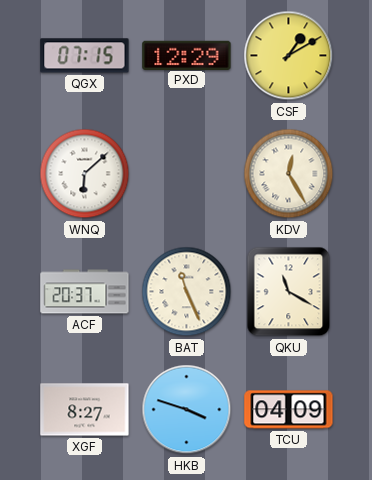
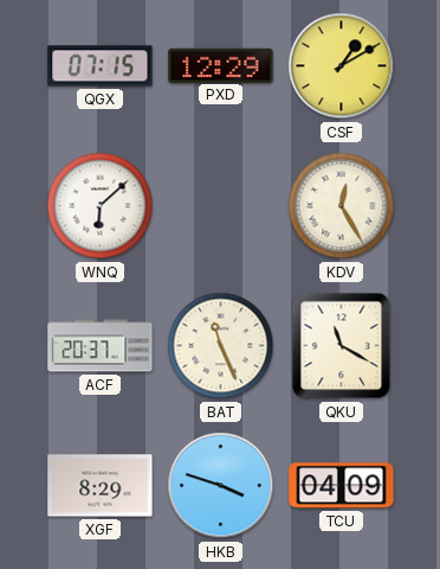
XGF: 8:27 -> 8:29
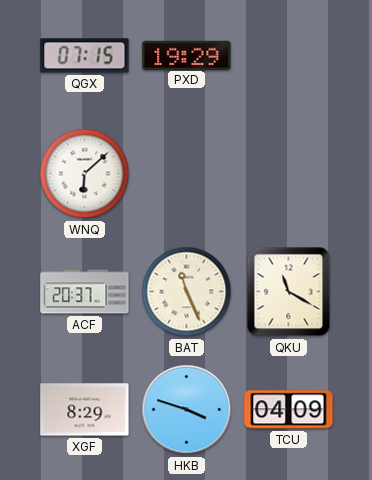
PXD: 12:29 -> 19:29
CSF: 1:10 -> none
KDV: 12:25 -> none
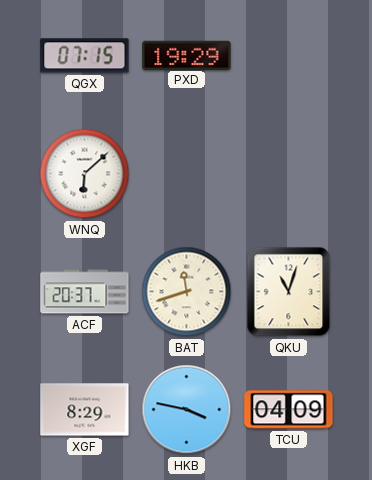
BAT: 11:26 -> 11:42
QKU: 11:20 -> 11:03
HKB: 3:48 -> 3:47
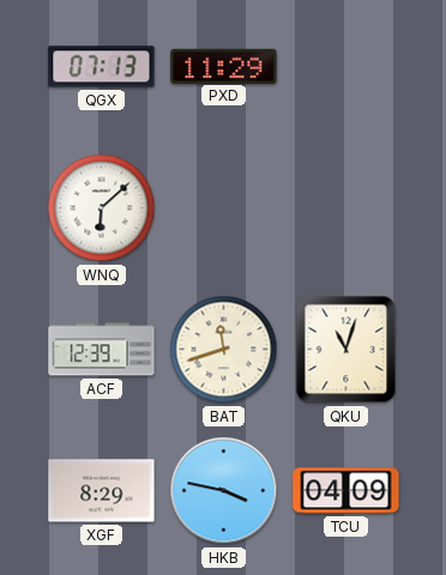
QGX: 07:15 -> 07:13
PXD: 19:29 -> 11:29
ACF: 20:37 -> 12:39
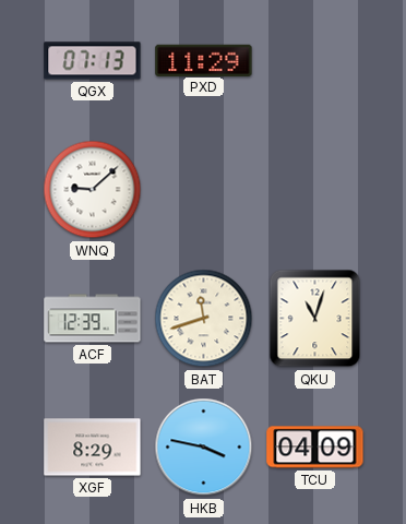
WNQ: 6:08 -> 9:08
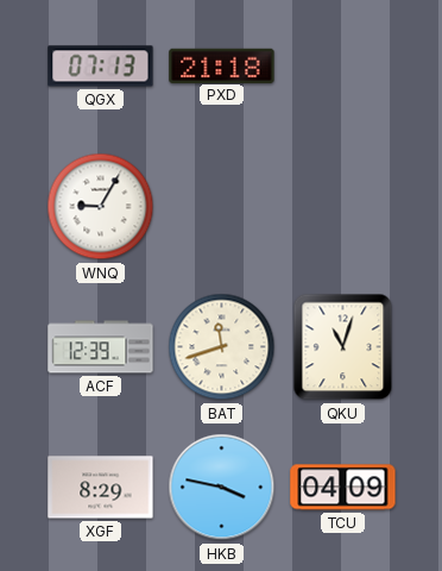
PXD: 11:29 -> 21:18
WNQ: 9:08 -> 9:05
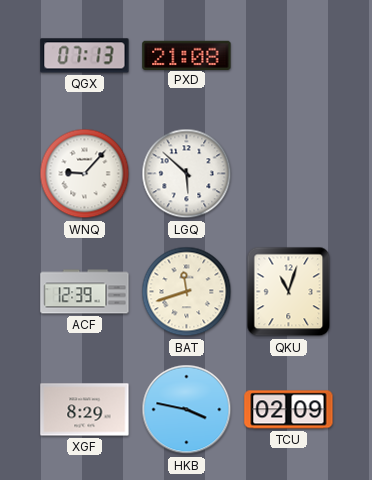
PXD: 21:18 -> 21:08
WNQ: 9:05 -> 9:07
LGQ: none -> 5:52
TCU: 04:09 -> 02:09
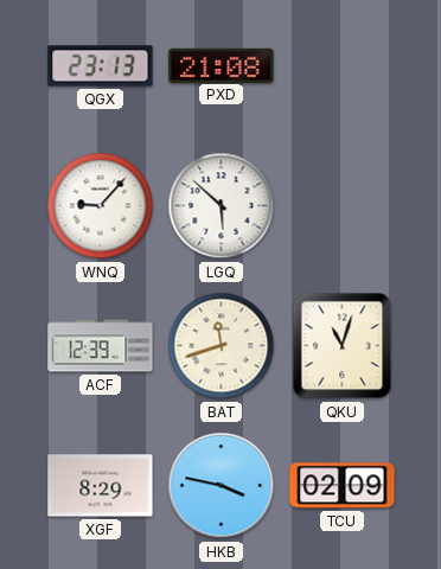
QGX: 07:13 -> 23:13
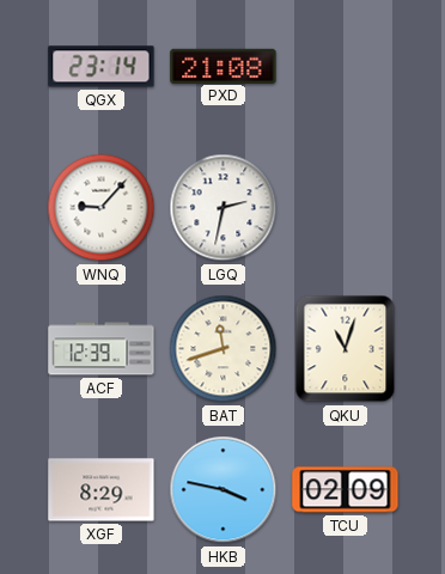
QGX: 23:13 -> 23:14
LGQ: 5:52 -> 2:32
